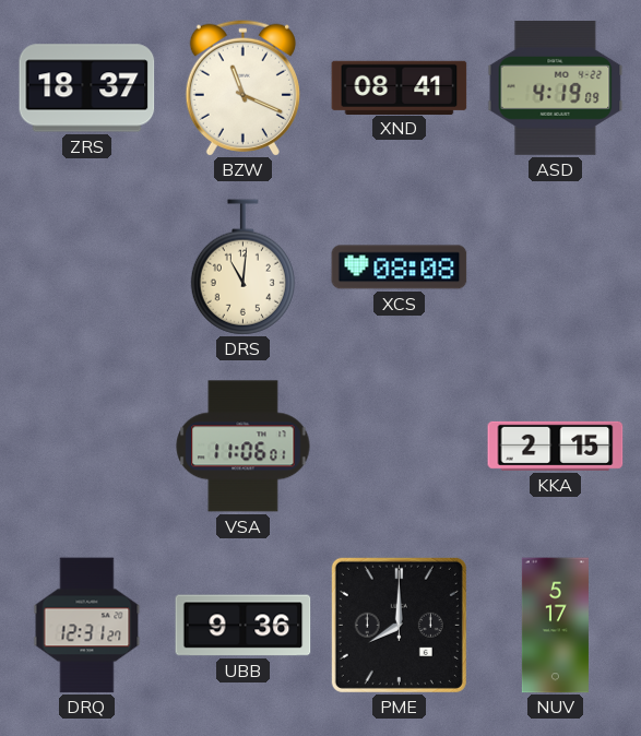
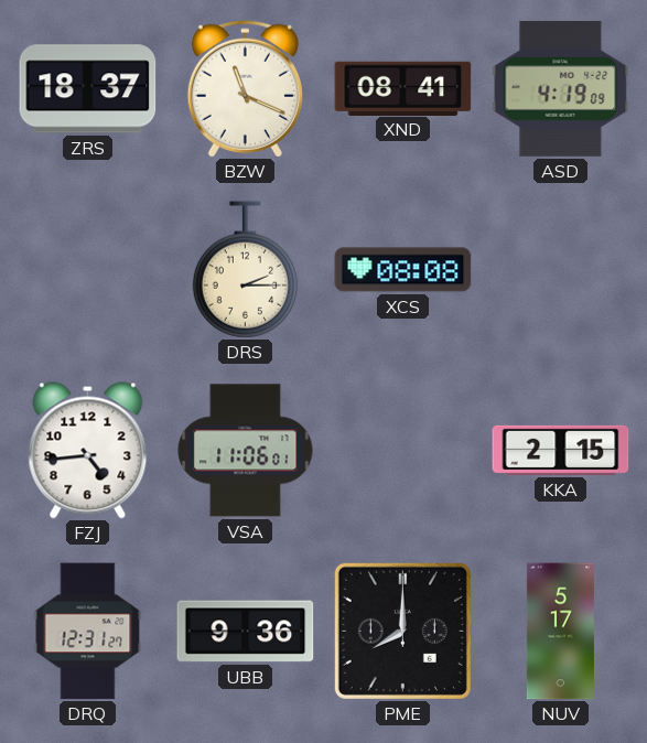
DRS: 11:01 -> 2:15
FZJ: none -> 4:44
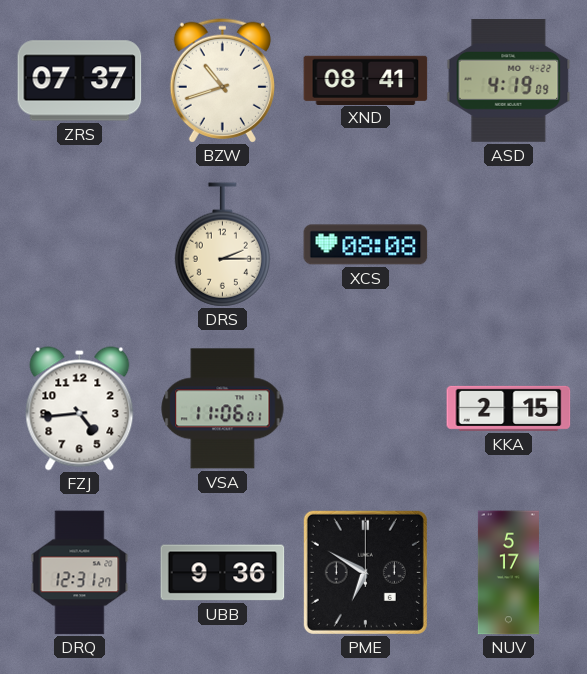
ZRS: 18:37 -> 07:37
BZW: 11:19 -> 10:42
PME: 8:00 -> 6:50
